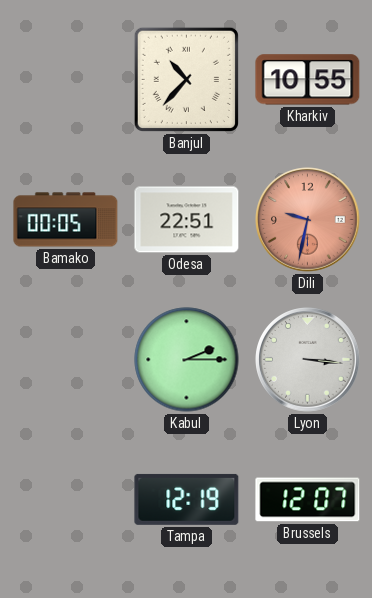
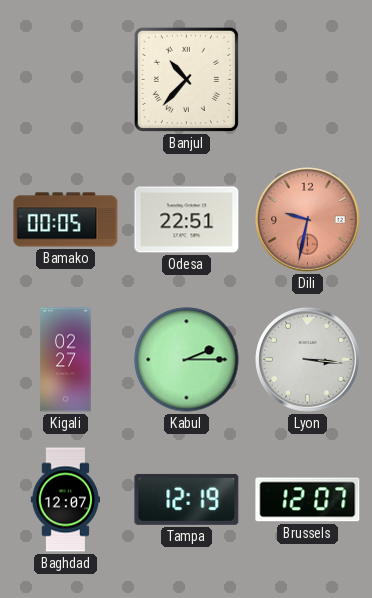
Kharkiv: 10:55 -> none
Kigali: none -> 02:27
Baghdad: none -> 12:07
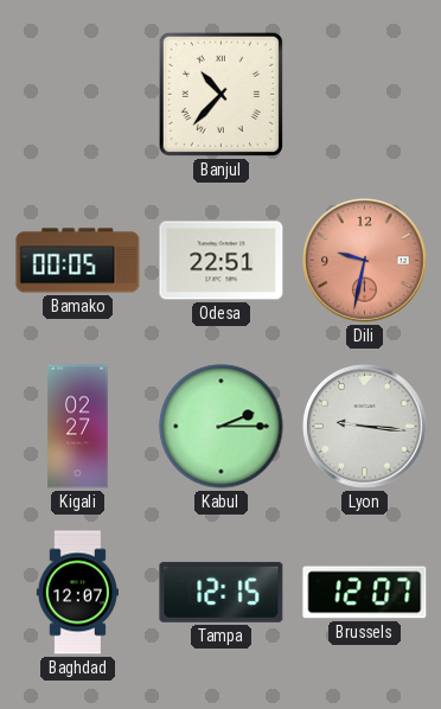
Lyon: 3:16 -> 9:16
Tampa: 12:19 -> 12:15
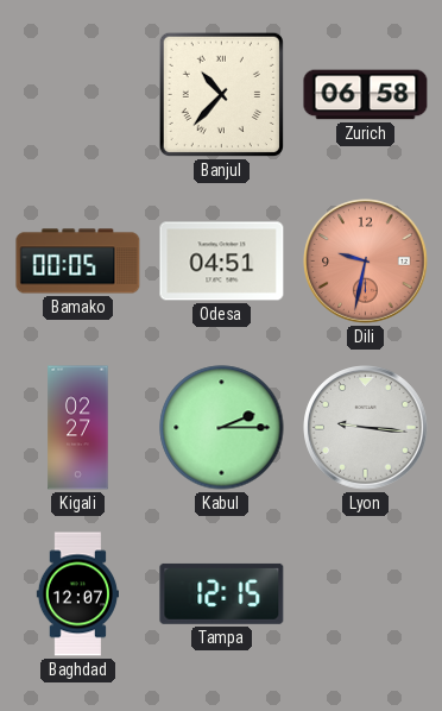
Zurich: none -> 06:58
Odesa: 22:51 -> 04:51
Brussels: 12:07 -> none
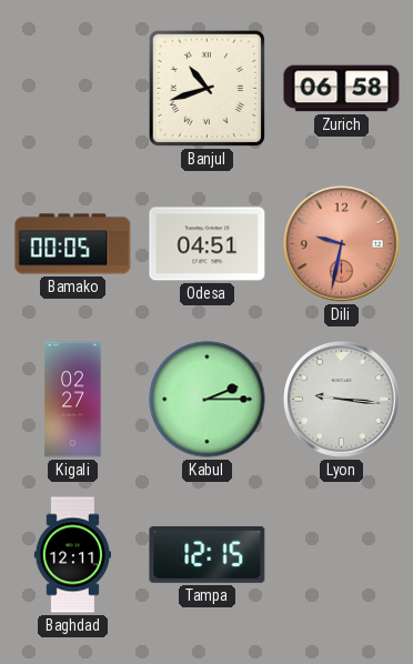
Banjul: 10:37 -> 10:42
Baghdad: 12:07 -> 12:11
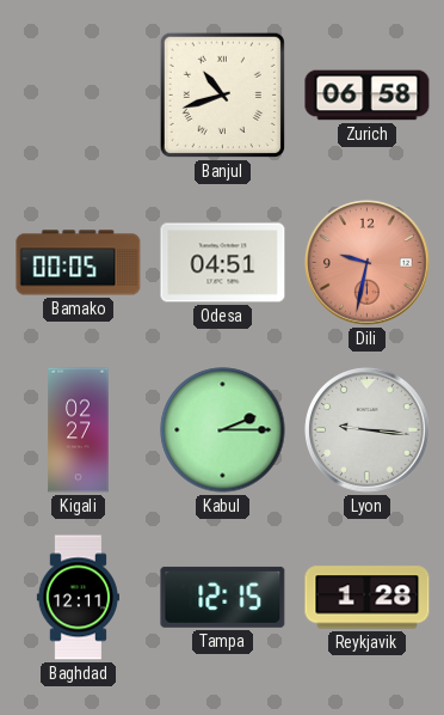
Reykjavik: none -> 1:28
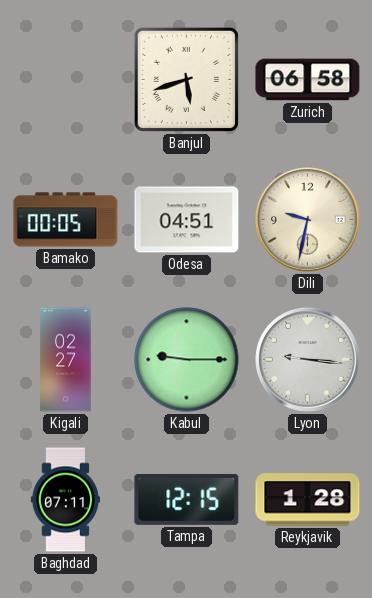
Banjul: 10:42 -> 5:42
Dili dial: salmon -> cream
Kabul: 2:15 -> 9:15
Baghdad: 12:11 -> 07:11
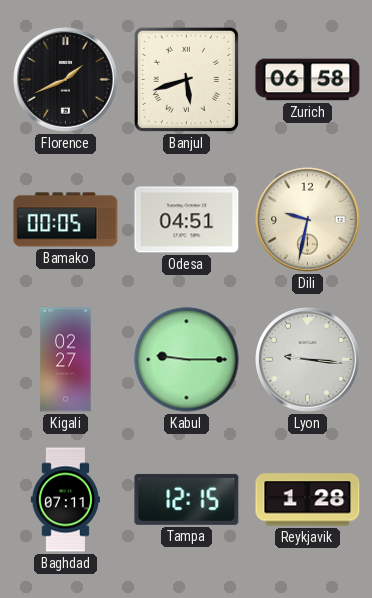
Florence: none -> 1:41
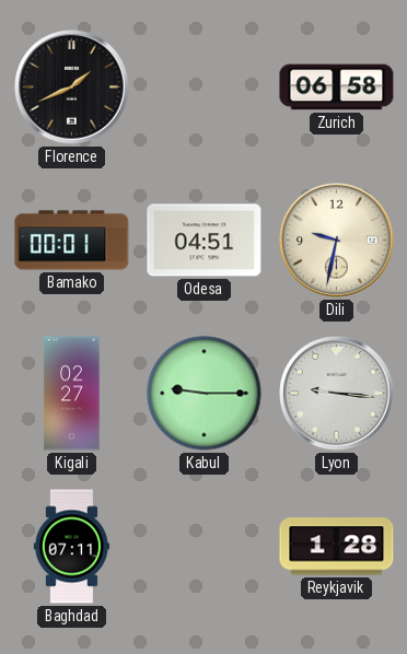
Banjul: 5:42 -> none
Bamako: 00:05 -> 00:01
Tampa: 12:15 -> none
